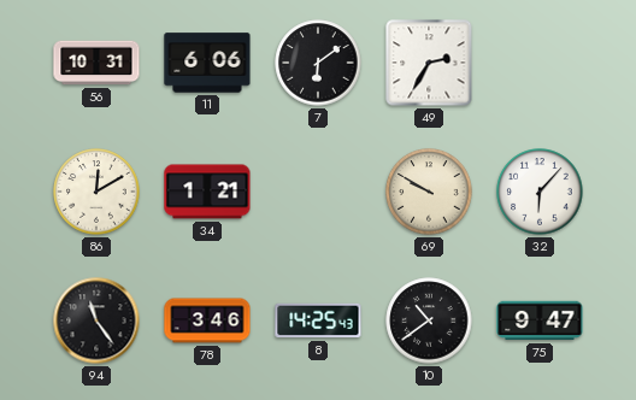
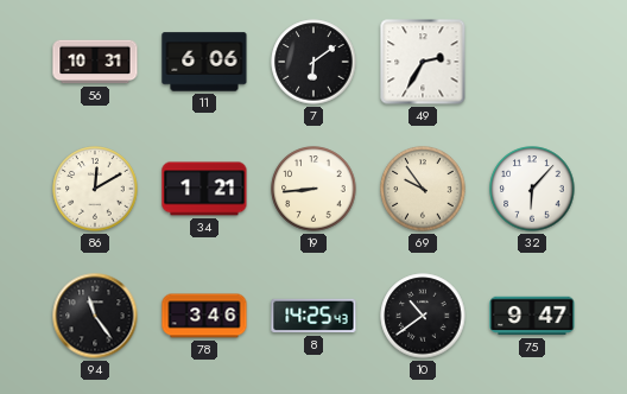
19: none -> 8:44
69: 9:50 -> 9:54
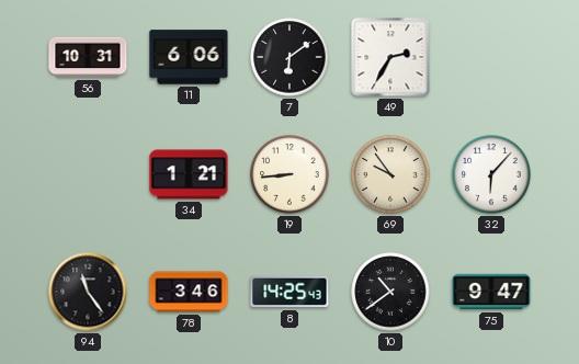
86: 12:10 -> none
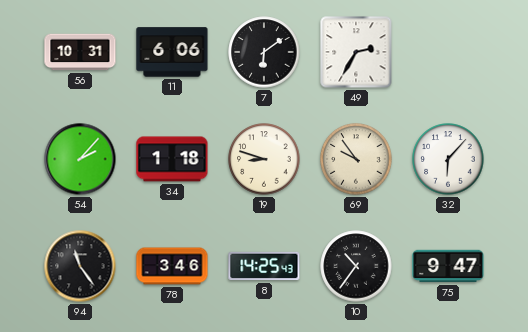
54: none -> 2:07
34: 1:21 -> 1:18
19: 8:44 -> 8:48
10: 10:39 -> 10:36
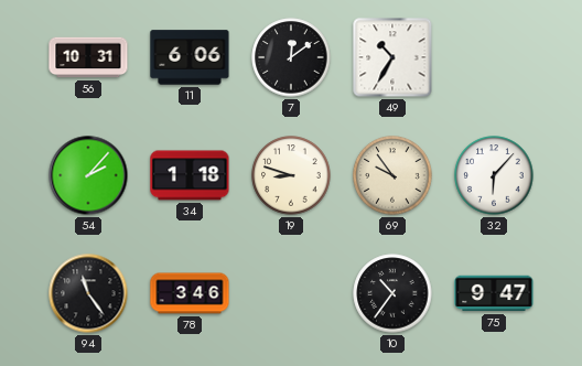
7: 6:09 -> 12:09
49: 2:35 -> 10:35
8: 14:25 -> none
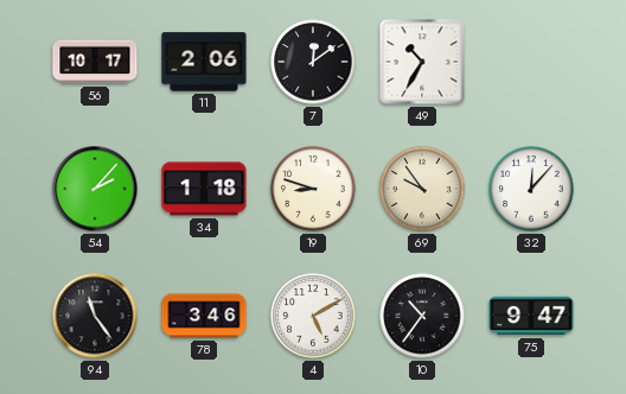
56: 10:31 -> 10:17
11: 6:06 -> 2:06
32: 6:07 -> 12:07
4: none -> 5:10
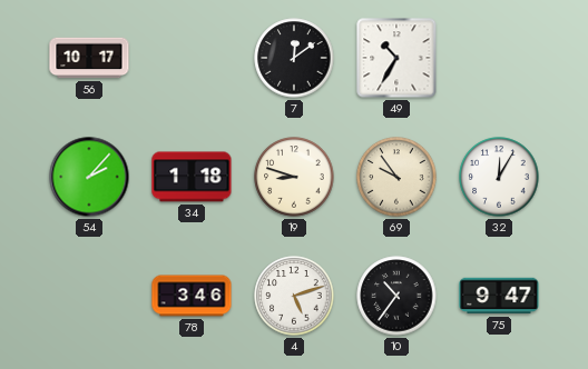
11: 2:06 -> none
32: 12:07 -> 12:05
94: 11:24 -> none
4: 5:10 -> 5:12
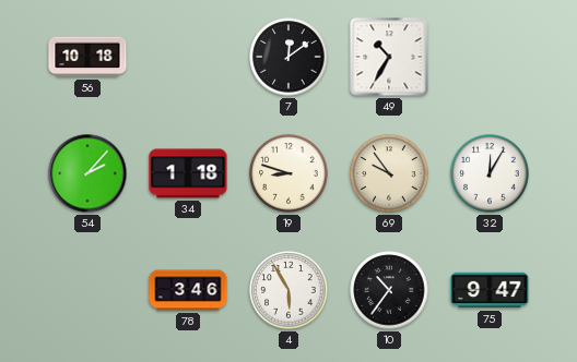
56: 10:17 -> 10:18
4: 5:12 -> 5:55
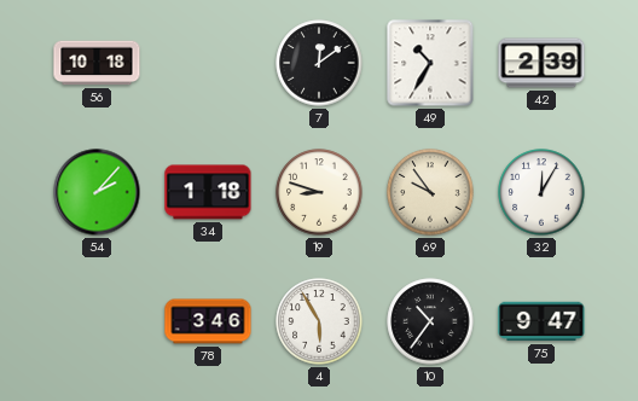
42: none -> 2:39
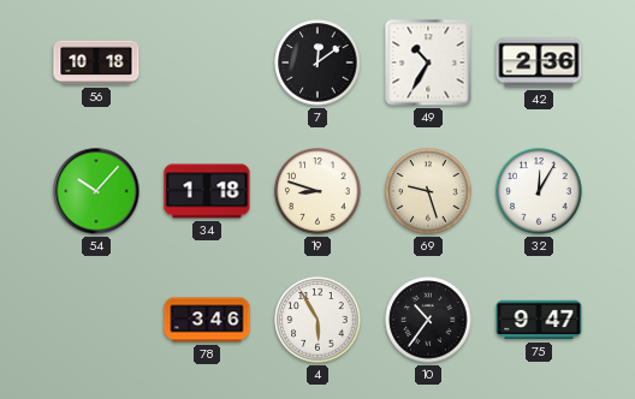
42: 2:39 -> 2:36
54: 2:07 -> 10:07
69: 9:54 -> 9:27
